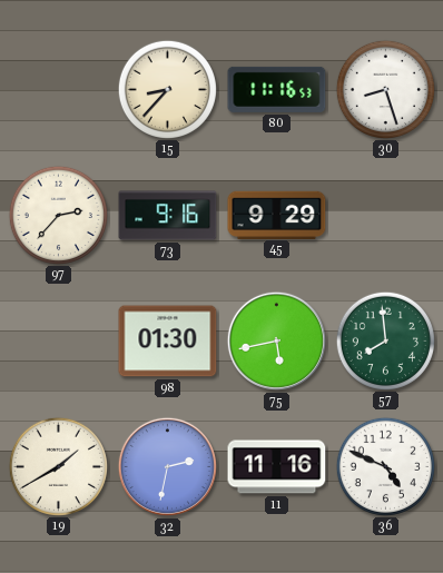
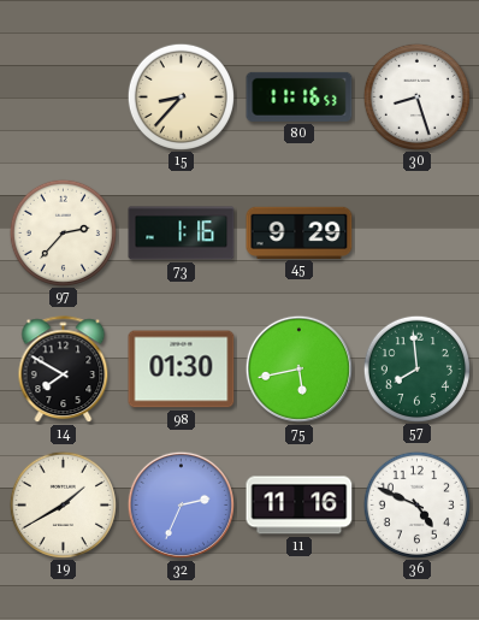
73: 9:16 -> 1:16
14: none -> 7:50
32: 2:32 -> 2:34
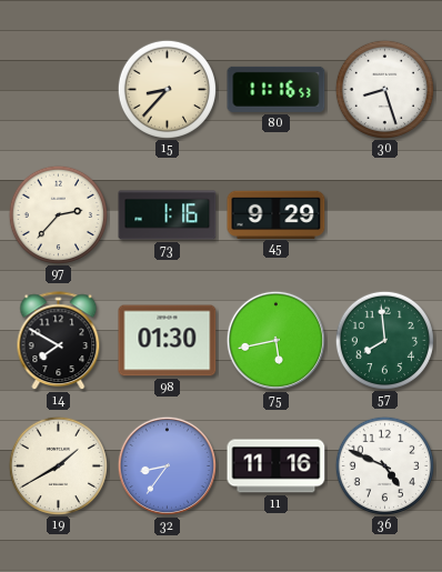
32: 2:34 -> 8:36
